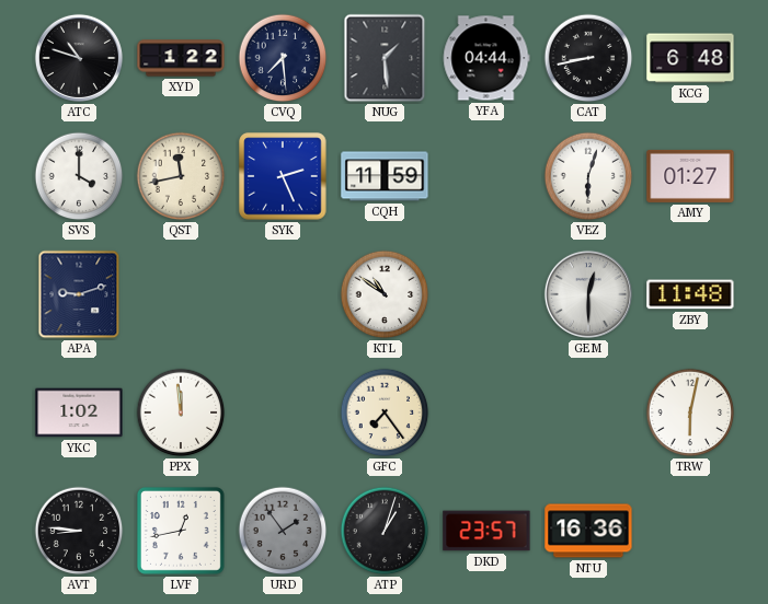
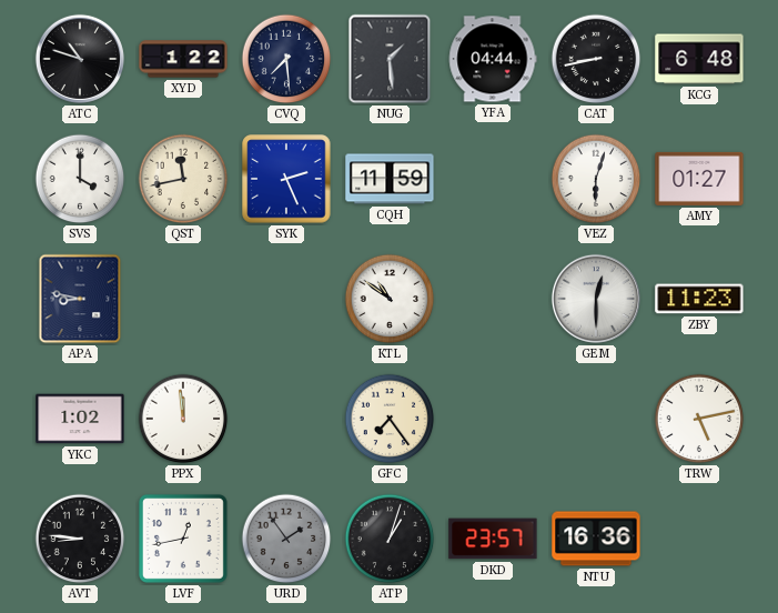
APA: 9:12 -> 8:47
ZBY: 11:48 -> 11:23
TRW: 6:02 -> 5:13
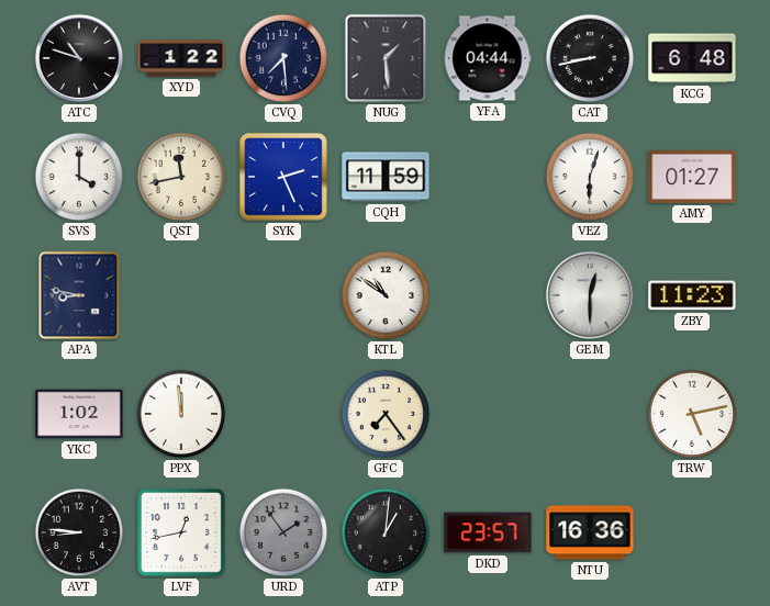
ATP: 1:03 -> 1:01
